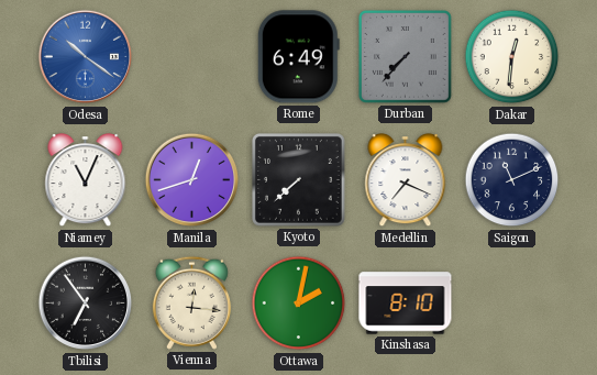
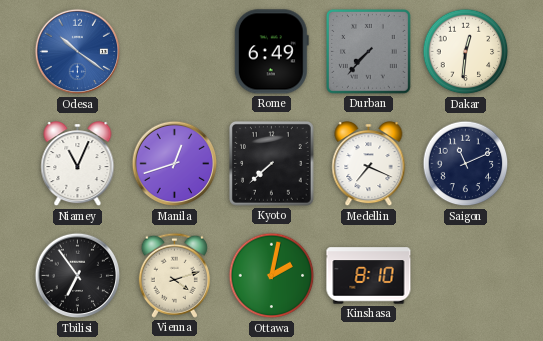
Vienna: 12:16 -> 4:12
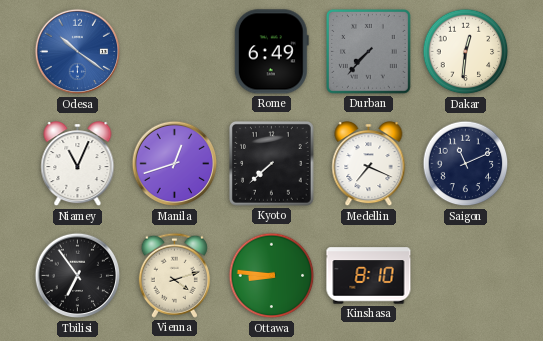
Ottawa: 2:02 -> 8:46
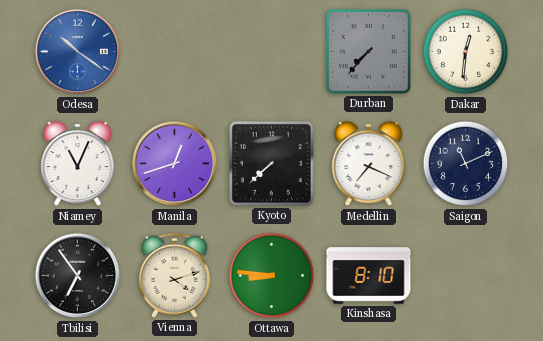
Rome: 6:49 -> none
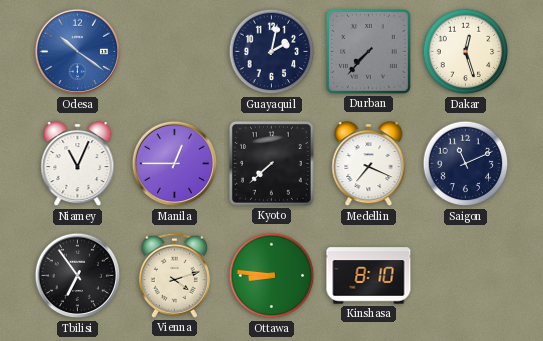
Guayaquil: none -> 2:02
Dakar: 12:31 -> 12:27
Manila: 12:42 -> 12:45
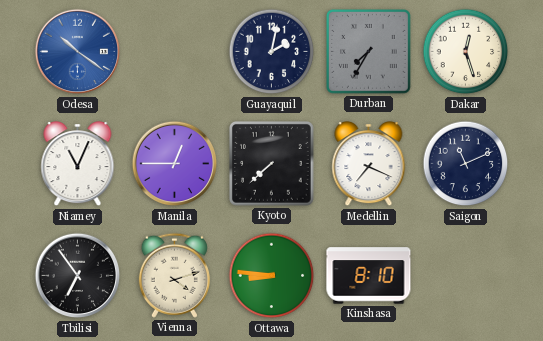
Durban: 7:37 -> 7:35
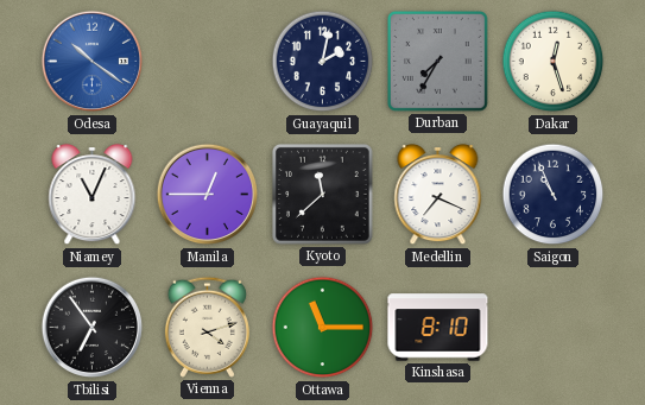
Kyoto: 7:38 -> 11:38
Saigon: 11:11 -> 10:56
Ottawa: 8:46 -> 11:15
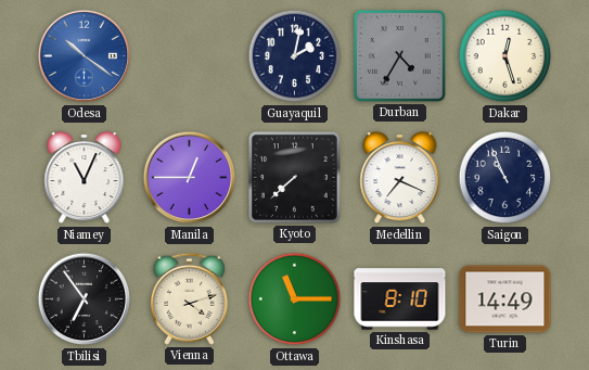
Durban: 7:35 -> 4:35
Kyoto: 11:38 -> 7:38
Turin: none -> 14:49
